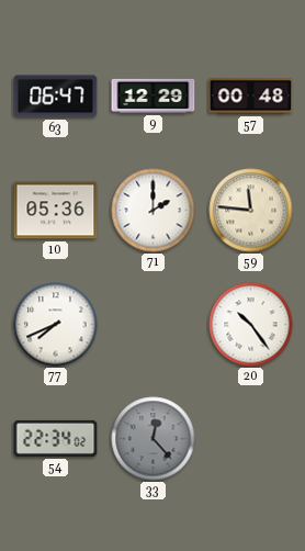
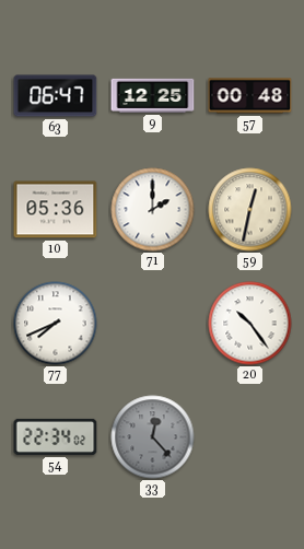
9: 12:29 -> 12:25
59: 11:46 -> 12:32
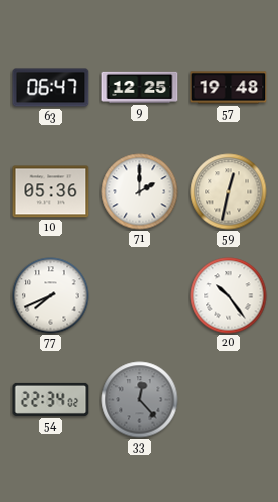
57: 00:48 -> 19:48
